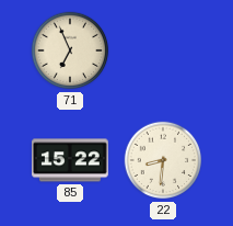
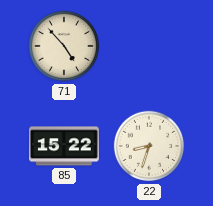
71: 6:56 -> 4:53
22: 8:31 -> 8:33
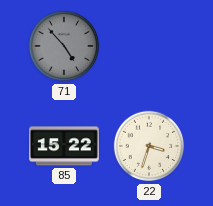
71 dial: cream -> grey
22: 8:33 -> 3:33
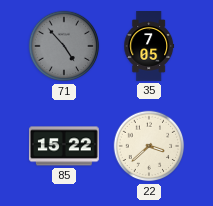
35: none -> 7:05
22: 3:33 -> 3:38
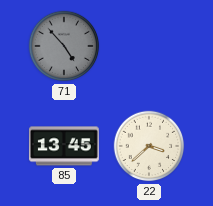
35: 7:05 -> none
85: 15:22 -> 13:45
